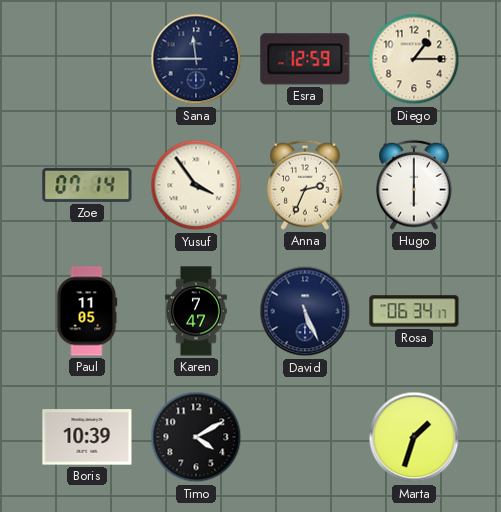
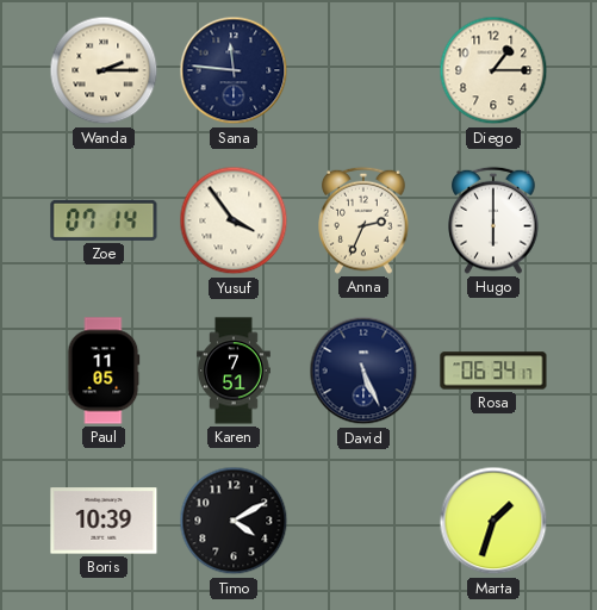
Wanda: none -> 2:15
Sana: 11:45 -> 11:46
Esra: 12:59 -> none
Karen: 7:47 -> 7:51
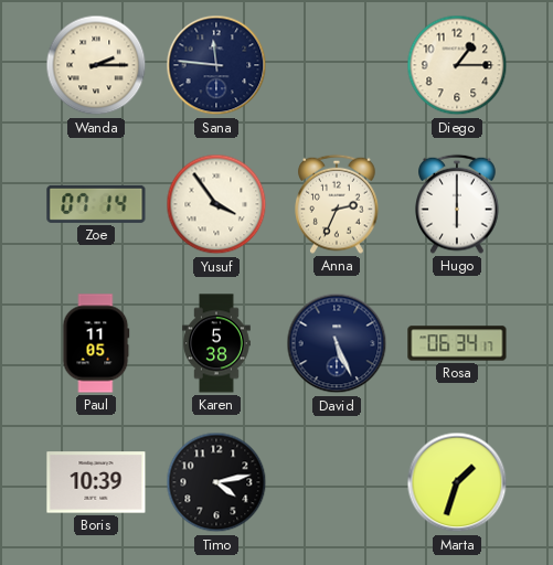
Karen: 7:51 -> 5:38
Timo: 4:10 -> 4:13
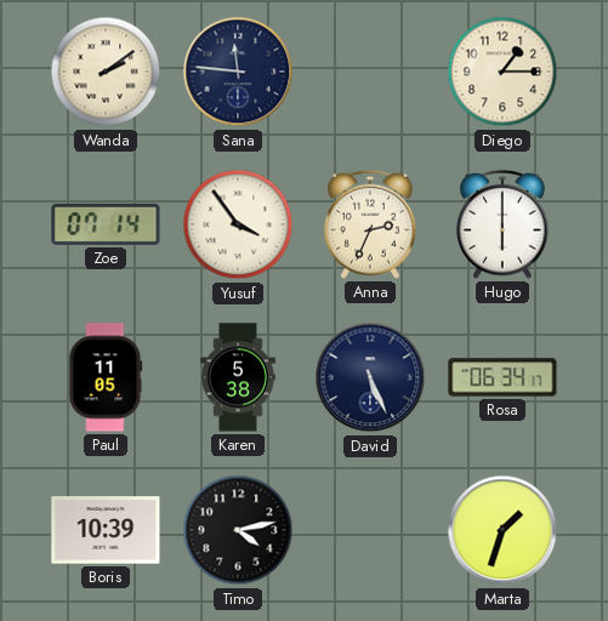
Wanda: 2:15 -> 2:09
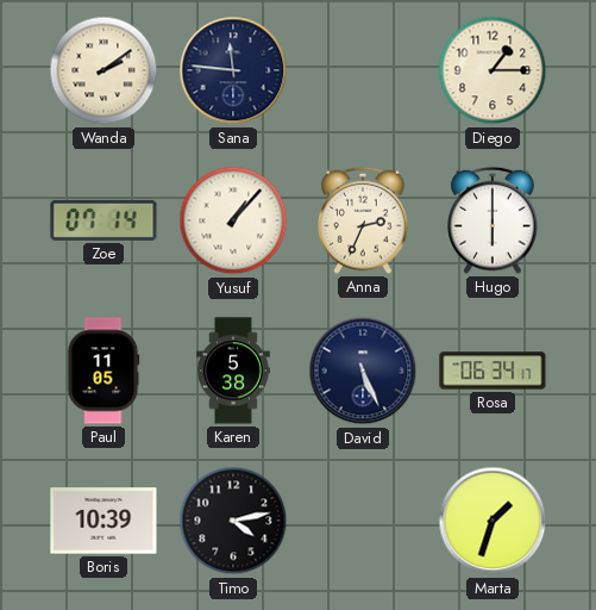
Yusuf: 3:54 -> 1:07
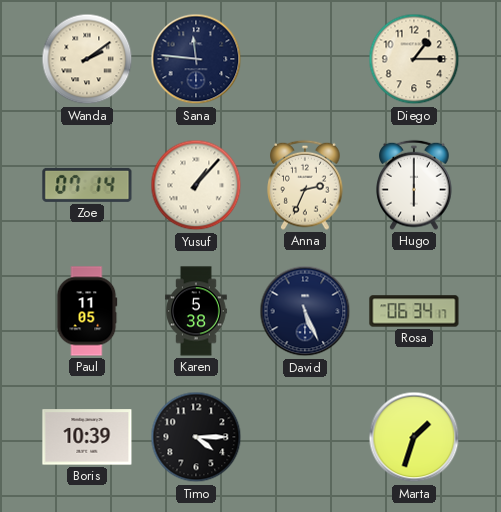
Timo: 4:13 -> 4:15
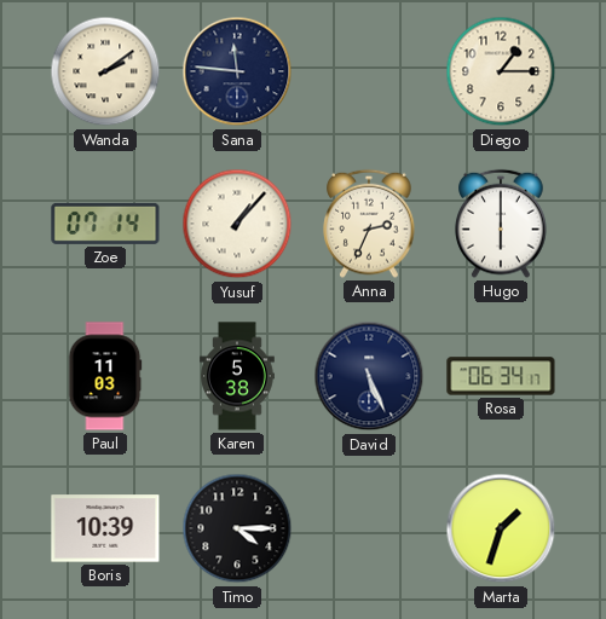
Paul: 11:05 -> 11:03
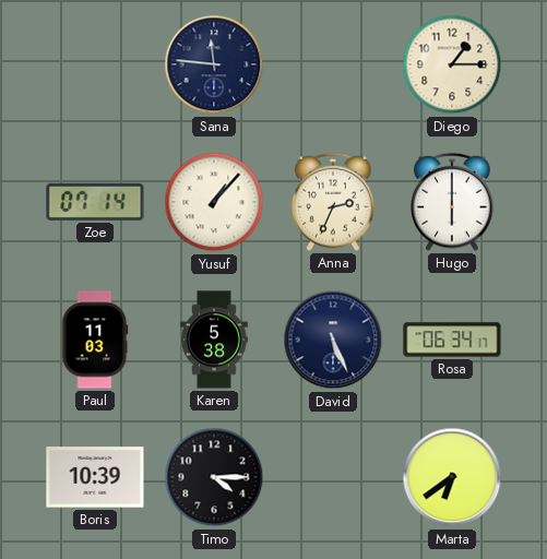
Wanda: 2:09 -> none
Marta: 1:33 -> 6:39
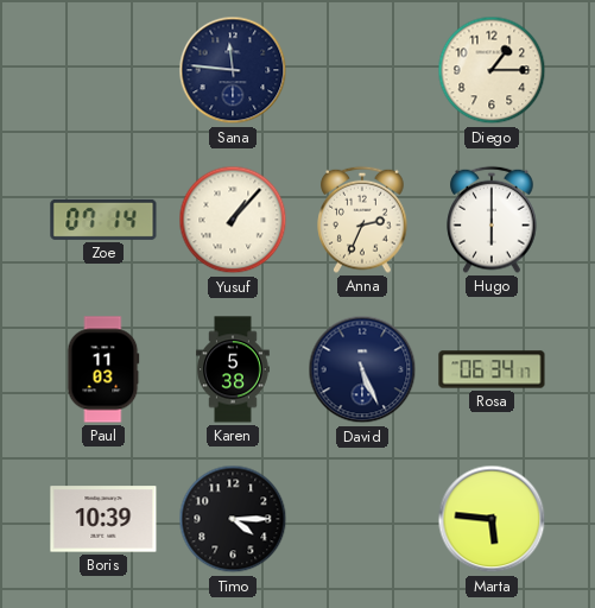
Marta: 6:39 -> 5:46
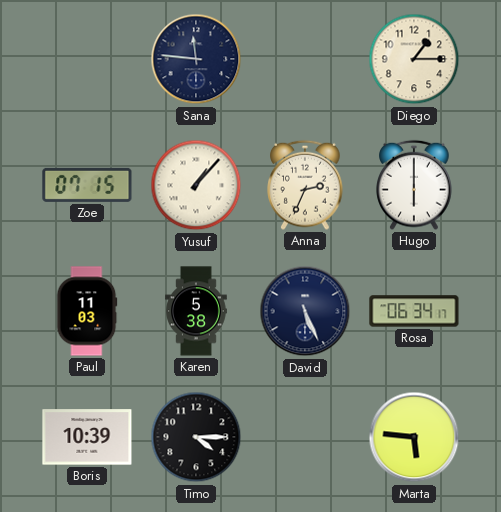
Zoe: 07:14 -> 07:15
